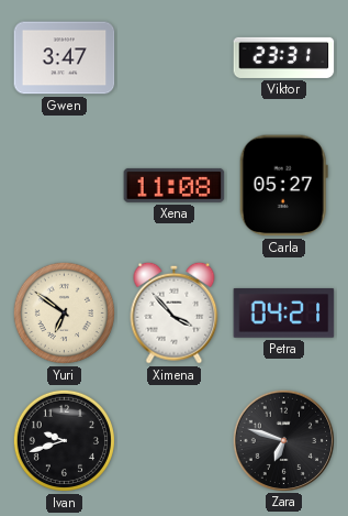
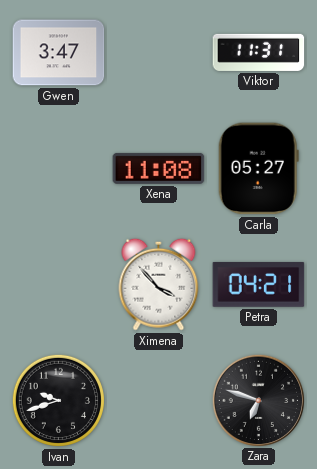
Viktor: 23:31 -> 11:31
Yuri: 6:51 -> none
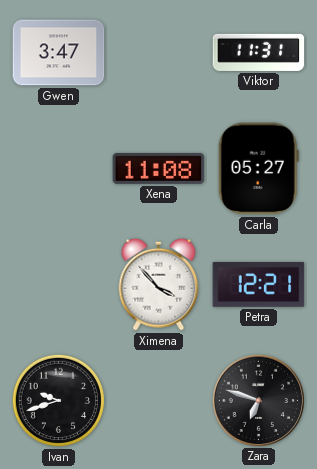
Petra: 04:21 -> 12:21
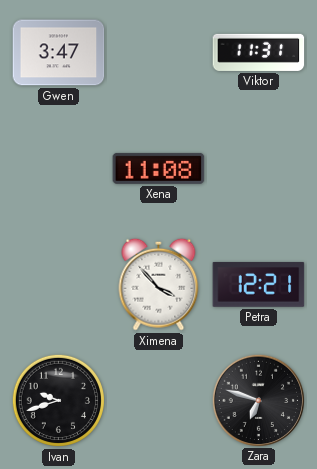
Carla: 05:27 -> none
